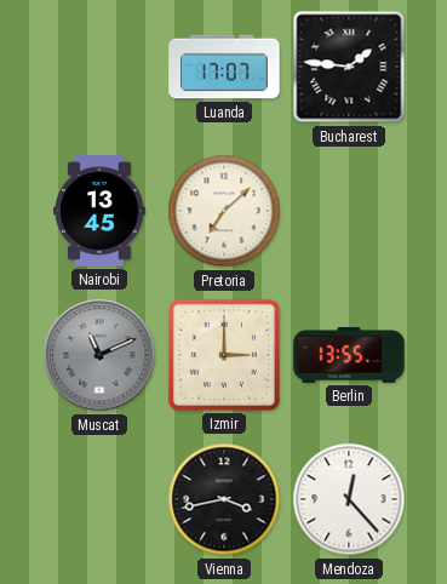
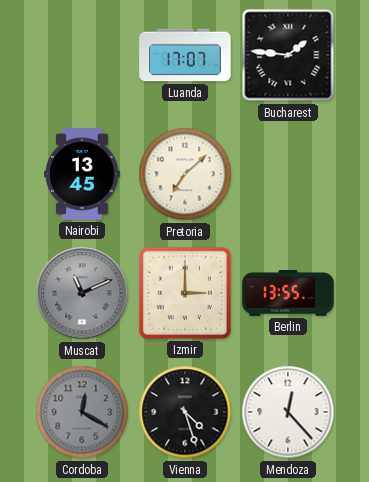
Cordoba: none -> 12:20
Vienna: 3:43 -> 4:27
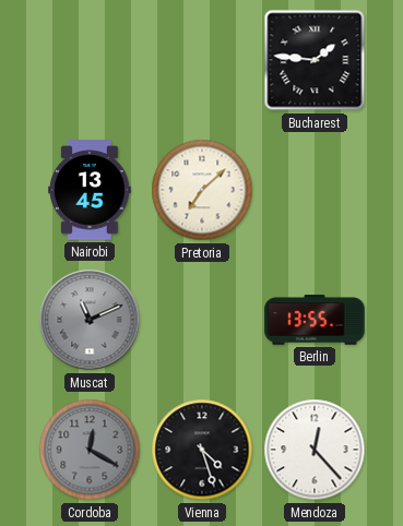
Luanda: 17:07 -> none
Izmir: 3:00 -> none
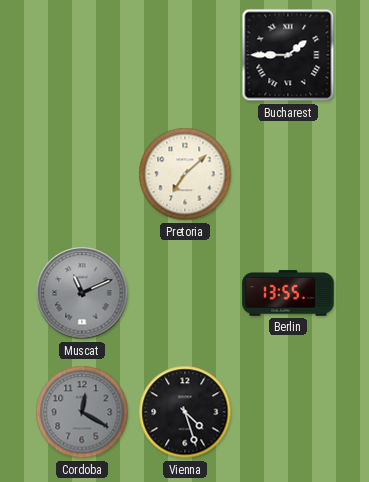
Bucharest: 1:46 -> 1:45
Nairobi: 13:45 -> none
Mendoza: 12:23 -> none
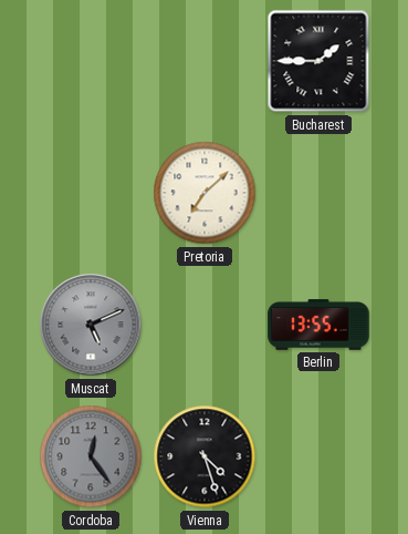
Muscat: 11:11 -> 5:11
Cordoba: 12:20 -> 12:24
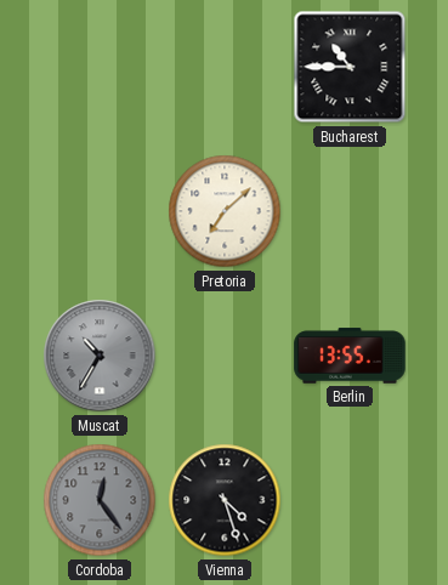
Bucharest: 1:45 -> 10:45
Muscat: 5:11 -> 10:35
